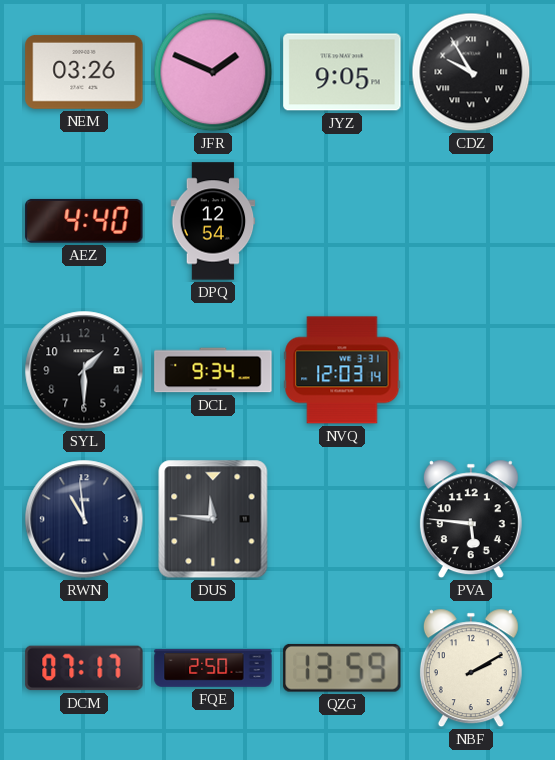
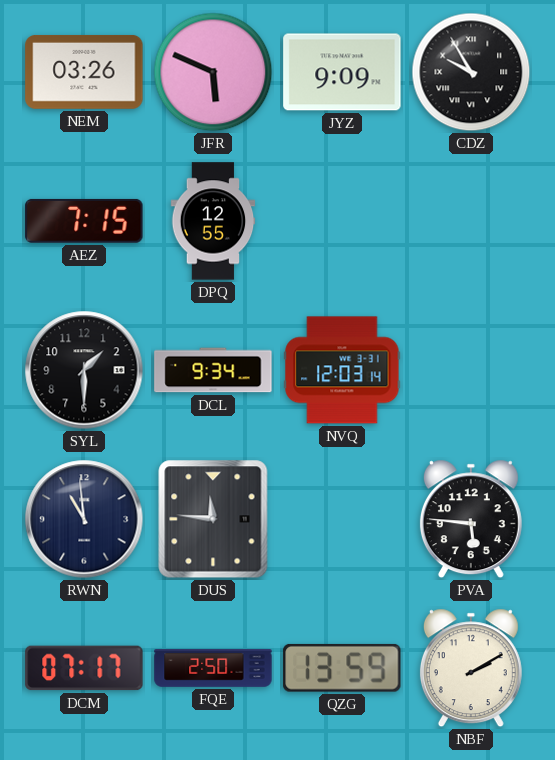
JFR: 1:49 -> 5:49
JYZ: 9:05 -> 9:09
AEZ: 4:40 -> 7:15
DPQ: 12:54 -> 12:55
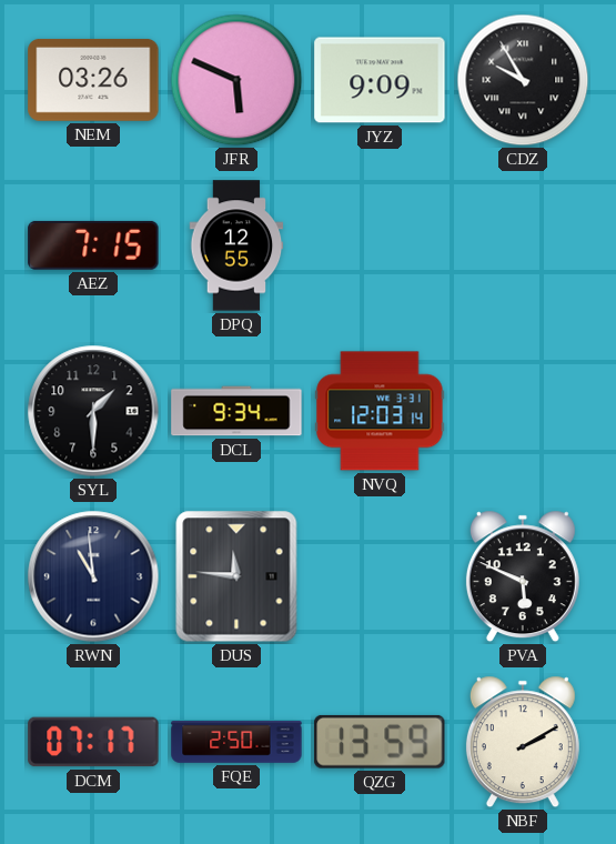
PVA: 5:46 -> 5:49
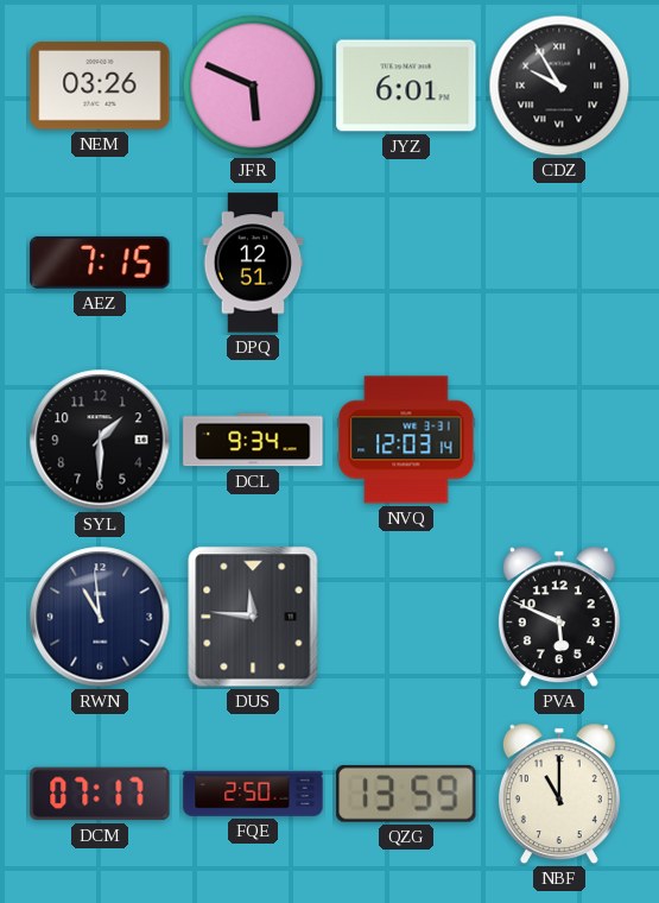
JYZ: 9:09 -> 6:01
DPQ: 12:55 -> 12:51
NBF: 2:10 -> 11:00
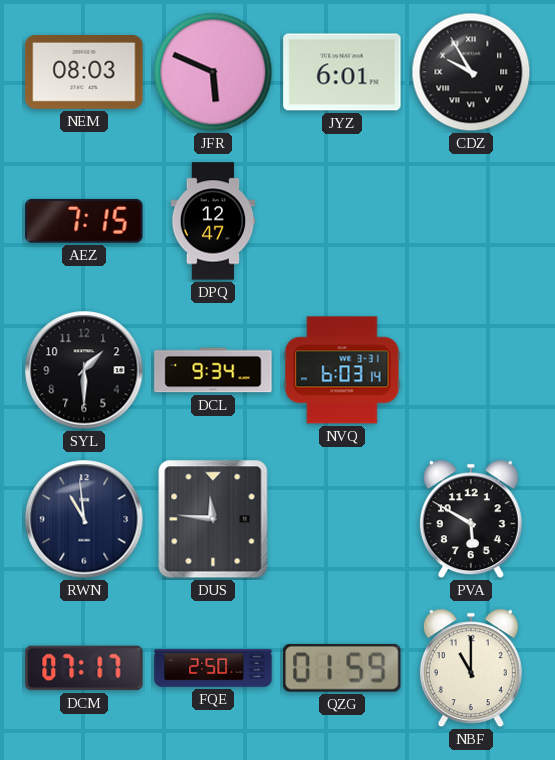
NEM: 03:26 -> 08:03
DPQ: 12:51 -> 12:47
NVQ: 12:03 -> 6:03
PVA: 5:49 -> 5:50
QZG: 13:59 -> 01:59
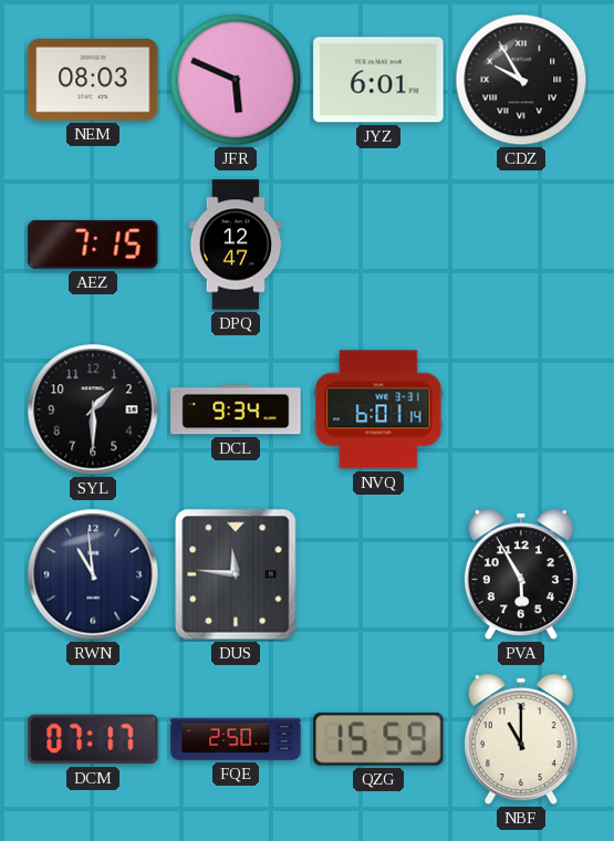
NVQ: 6:03 -> 6:01
PVA: 5:50 -> 5:55
QZG: 01:59 -> 15:59
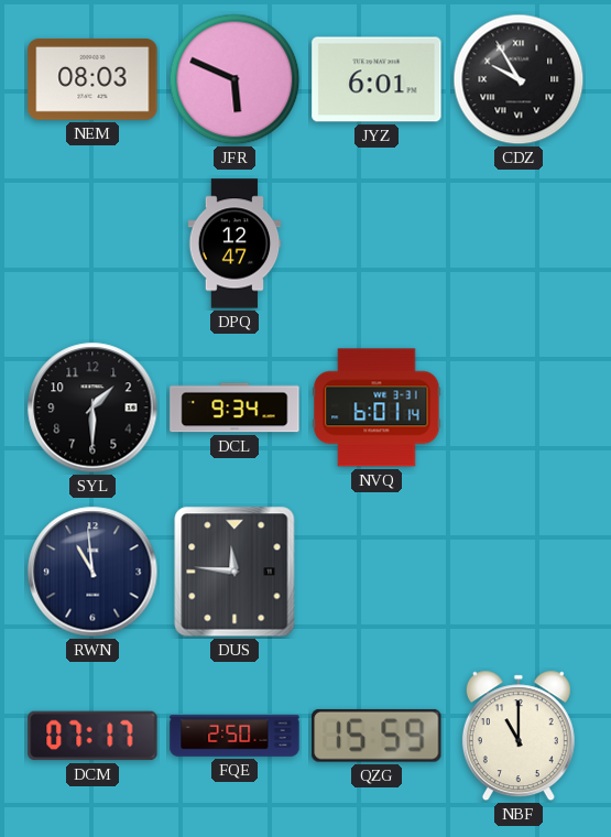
AEZ: 7:15 -> none
PVA: 5:55 -> none
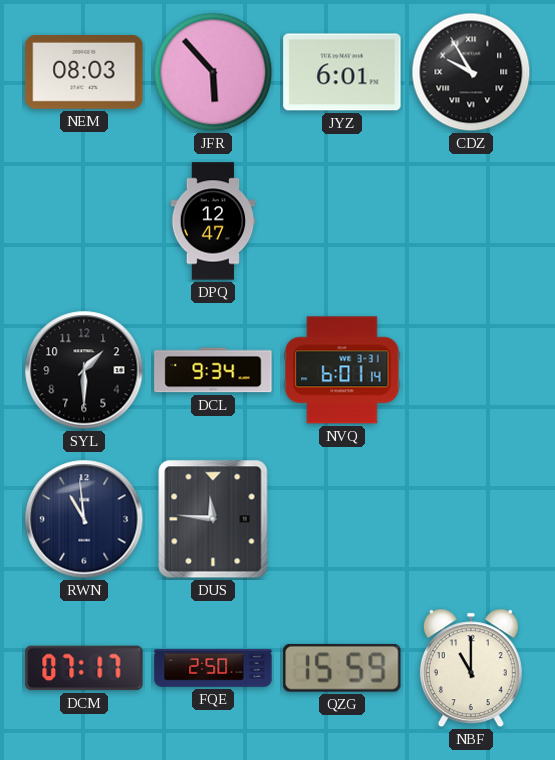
JFR: 5:49 -> 5:53
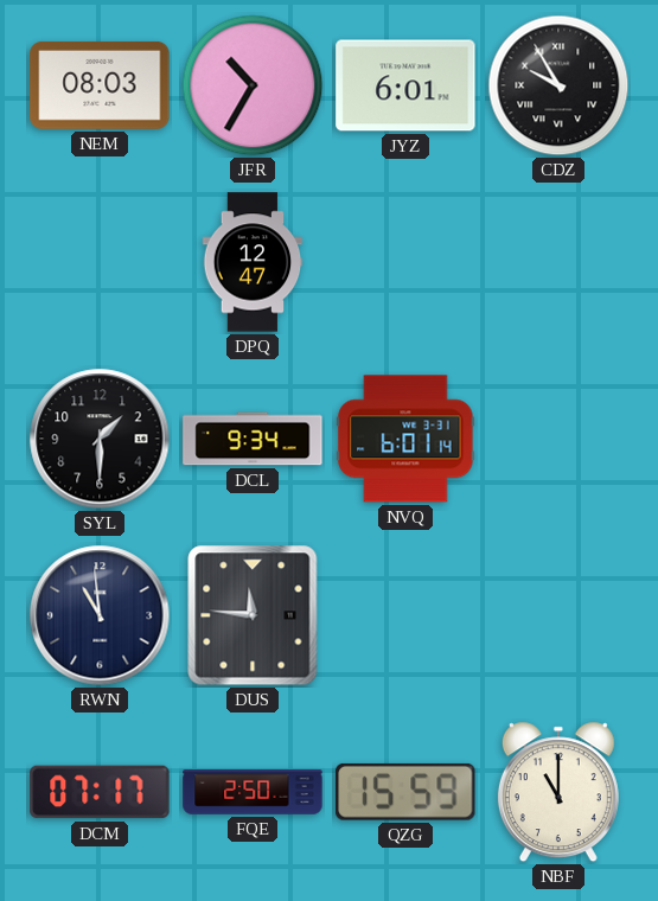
JFR: 5:53 -> 10:35
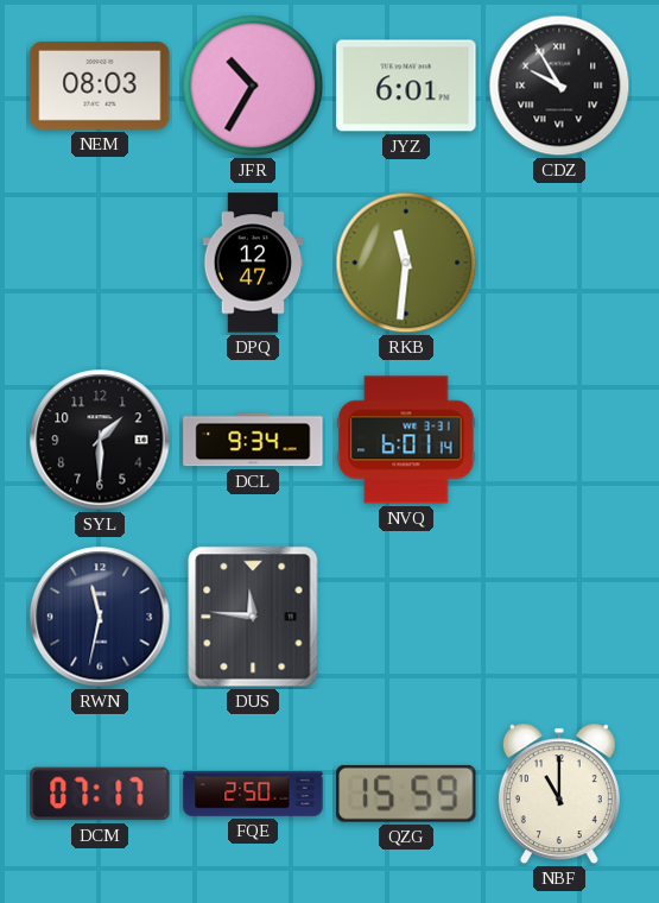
RKB: none -> 11:31
RWN: 10:59 -> 11:32
